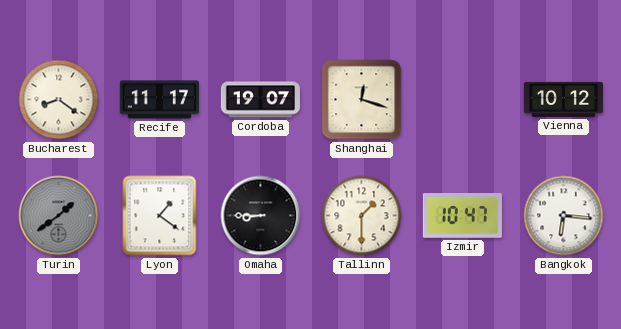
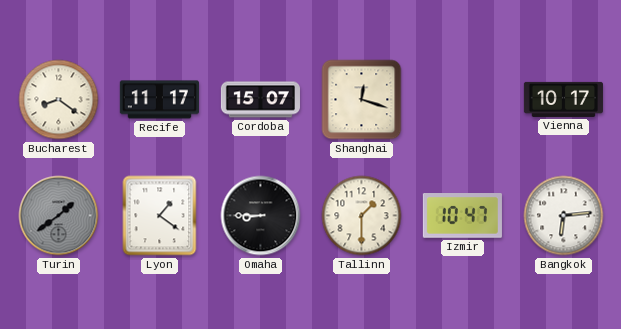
Cordoba: 19:07 -> 15:07
Vienna: 10:12 -> 10:17
Bangkok: 6:16 -> 6:14
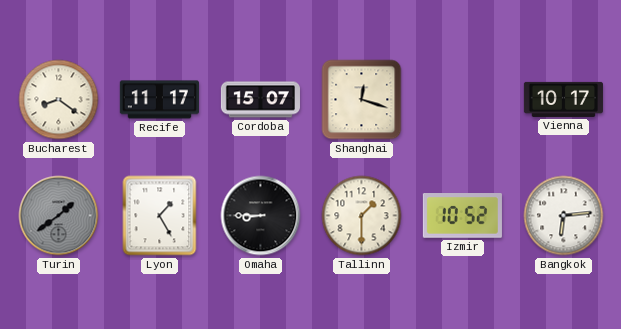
Lyon: 1:21 -> 1:25
Izmir: 10:47 -> 10:52
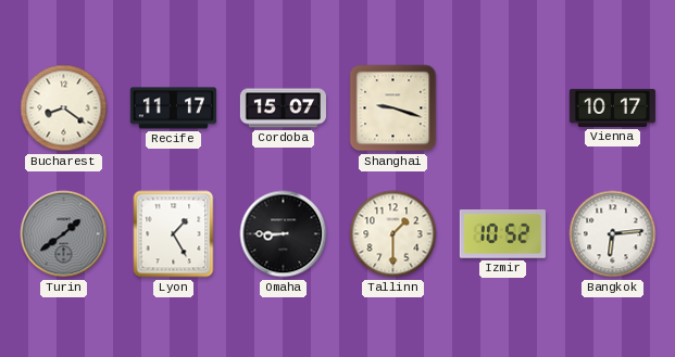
Shanghai: 12:18 -> 9:18
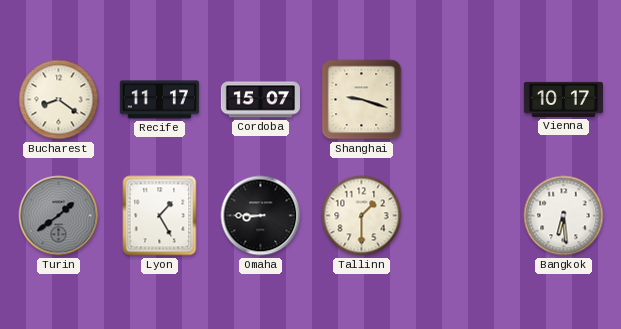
Izmir: 10:52 -> none
Bangkok: 6:14 -> 6:29
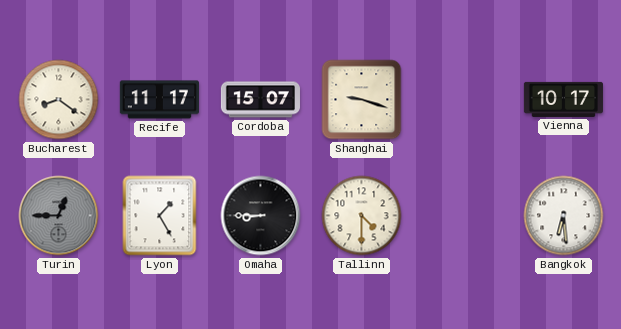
Turin: 1:39 -> 12:45
Tallinn: 1:30 -> 4:30
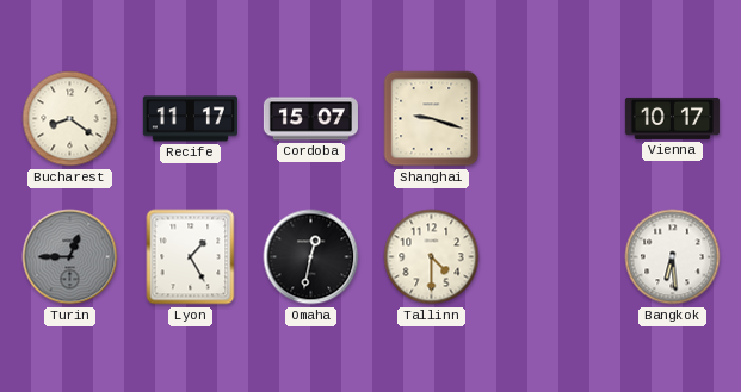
Omaha: 8:45 -> 12:32
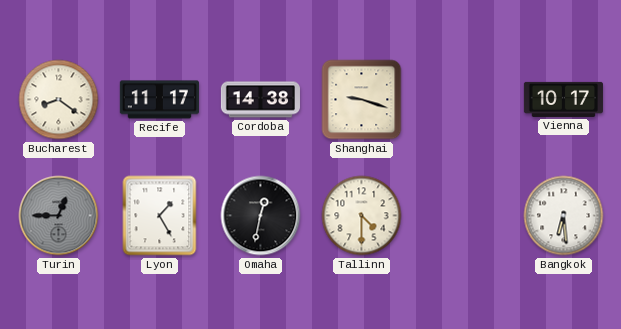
Cordoba: 15:07 -> 14:38
